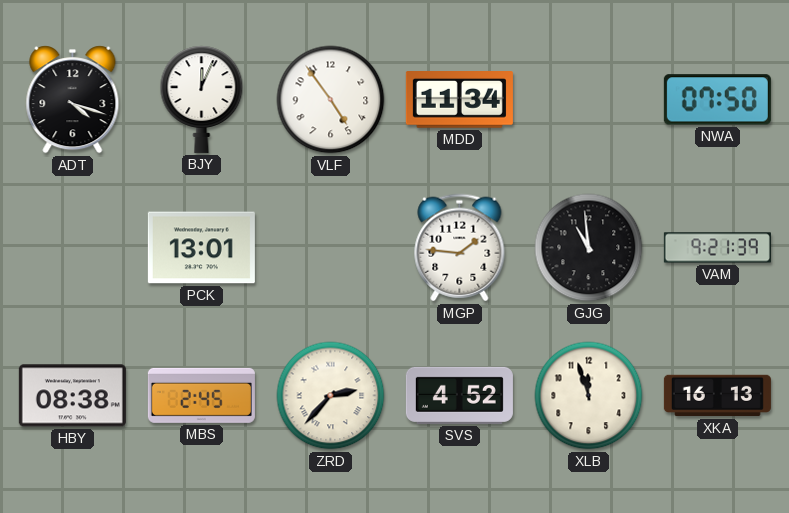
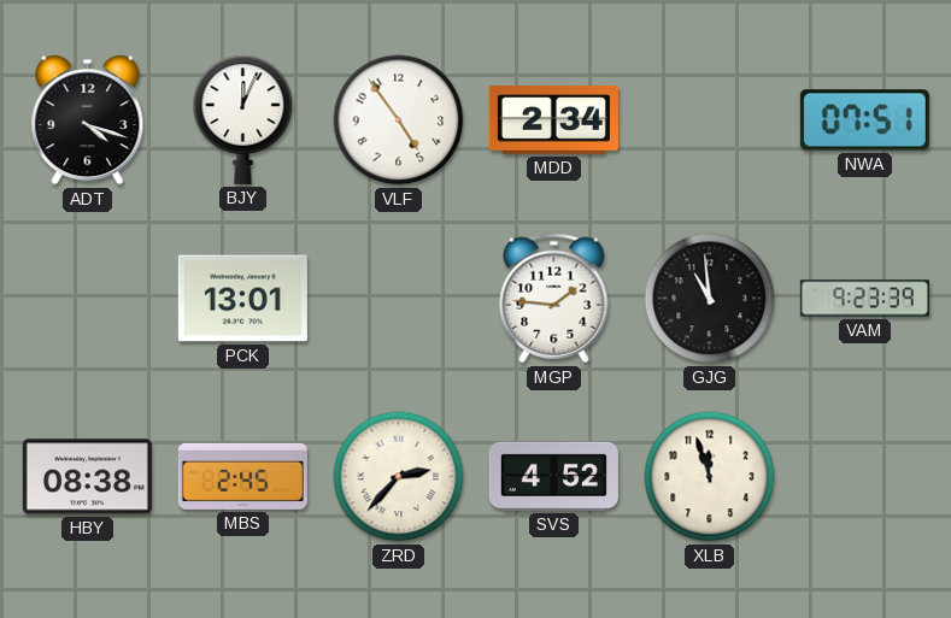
MDD: 11:34 -> 2:34
NWA: 07:50 -> 07:51
VAM: 9:21 -> 9:23
XKA: 16:13 -> none
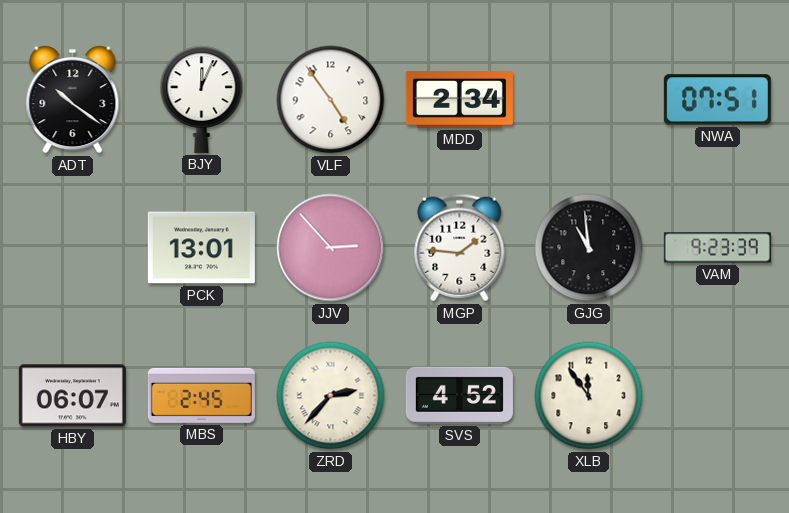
ADT: 4:18 -> 10:21
JJV: none -> 2:53
HBY: 08:38 -> 06:07
XLB: 11:57 -> 11:54
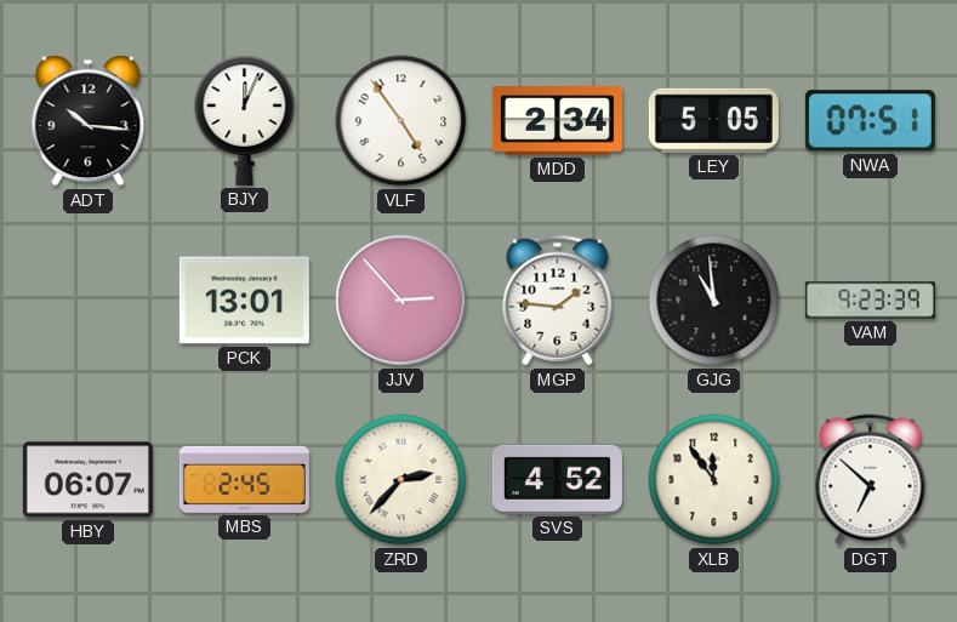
ADT: 10:21 -> 10:16
LEY: none -> 5:05
DGT: none -> 6:52
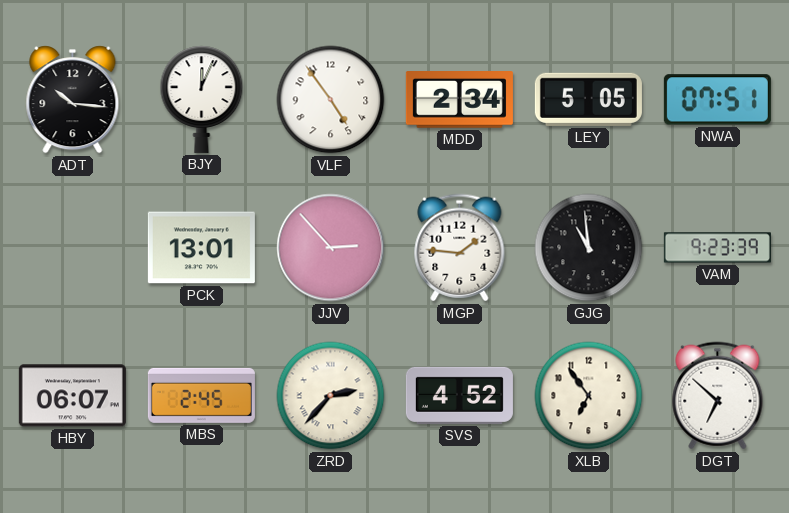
XLB: 11:54 -> 6:54
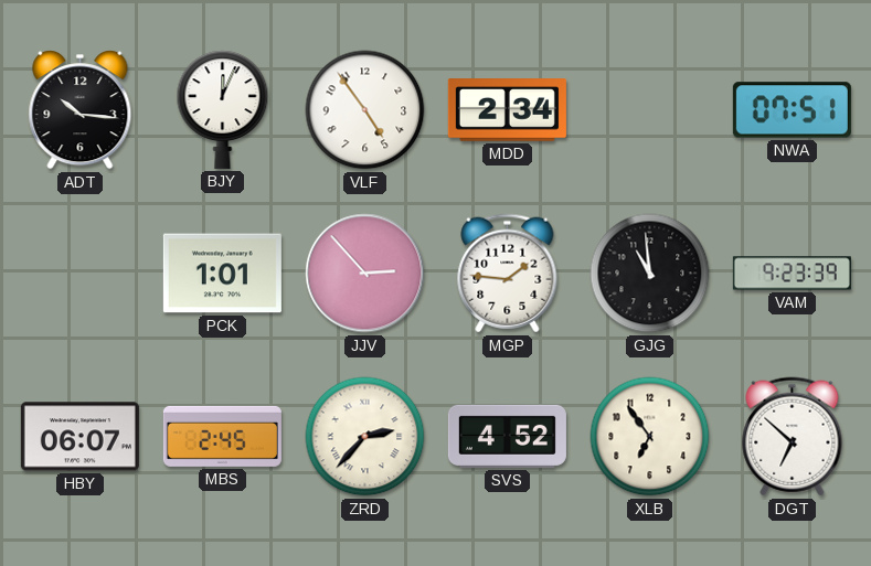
LEY: 5:05 -> none
PCK: 13:01 -> 1:01
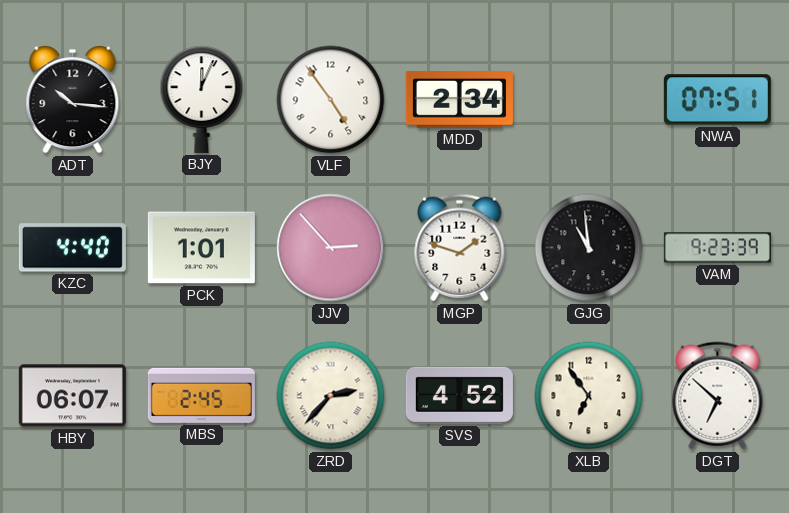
KZC: none -> 4:40
MGP: 1:46 -> 1:48
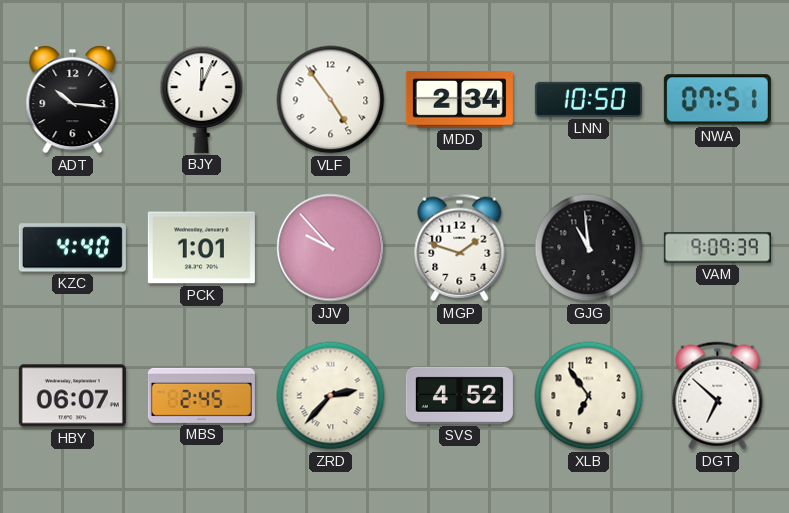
LNN: none -> 10:50
JJV: 2:53 -> 9:53
VAM: 9:23 -> 9:09
